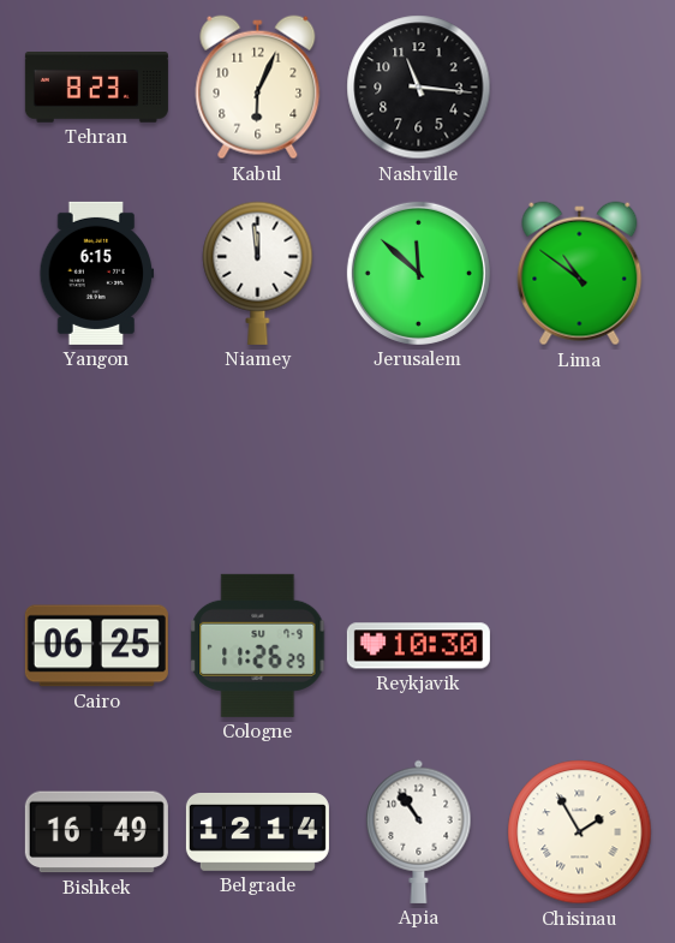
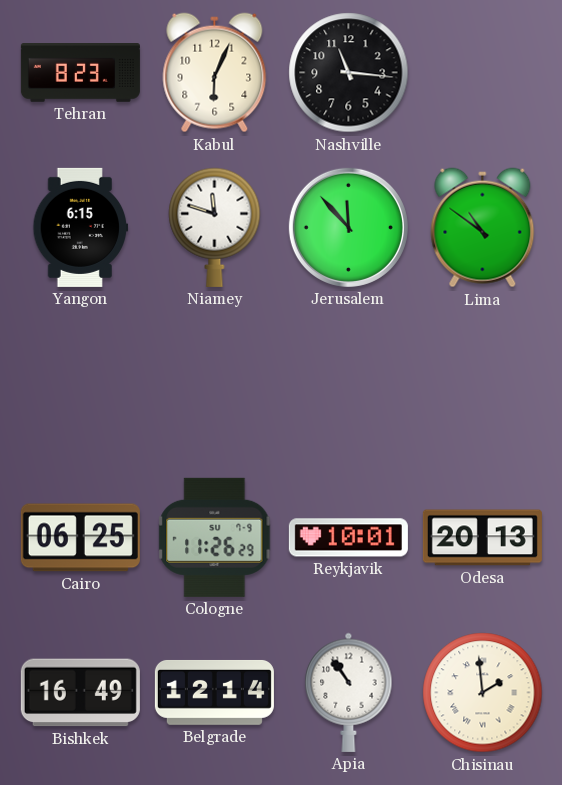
Niamey: 11:59 -> 11:48
Jerusalem: 11:52 -> 11:53
Reykjavik: 10:30 -> 10:01
Odesa: none -> 20:13
Chisinau: 1:55 -> 1:59
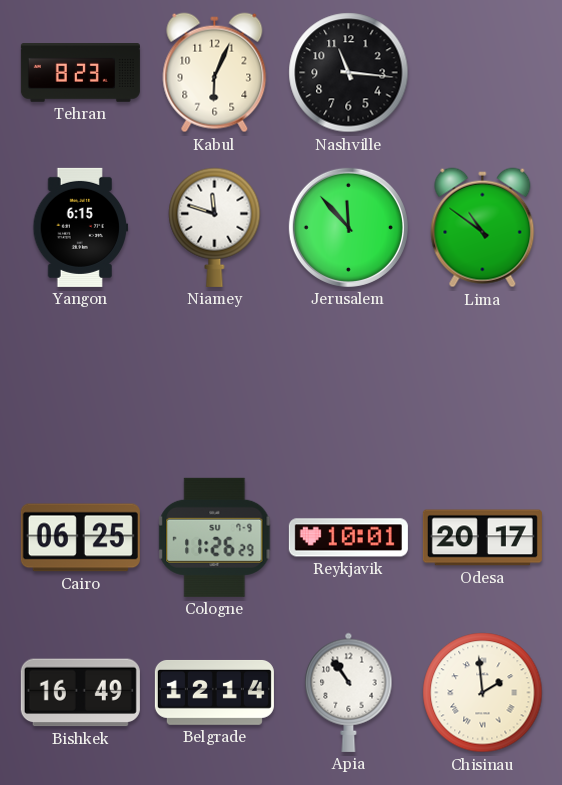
Odesa: 20:13 -> 20:17
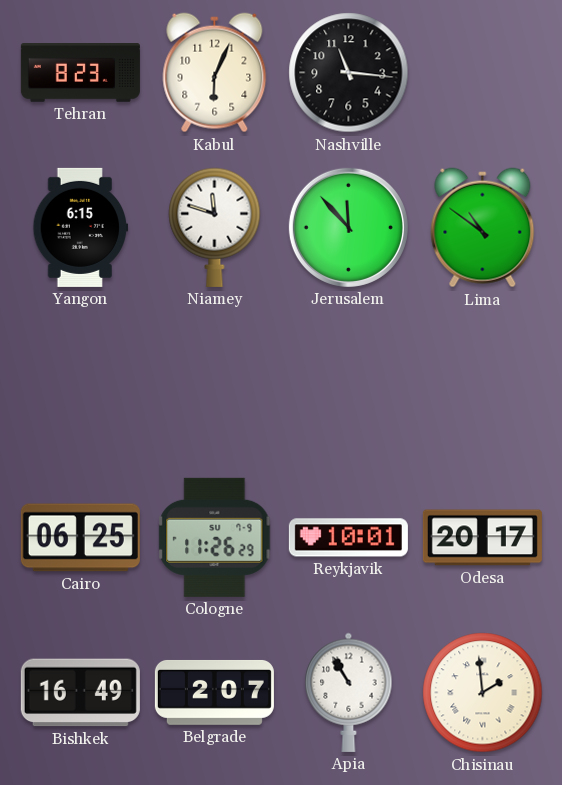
Belgrade: 12:14 -> 2:07
Apia: 10:54 -> 10:55
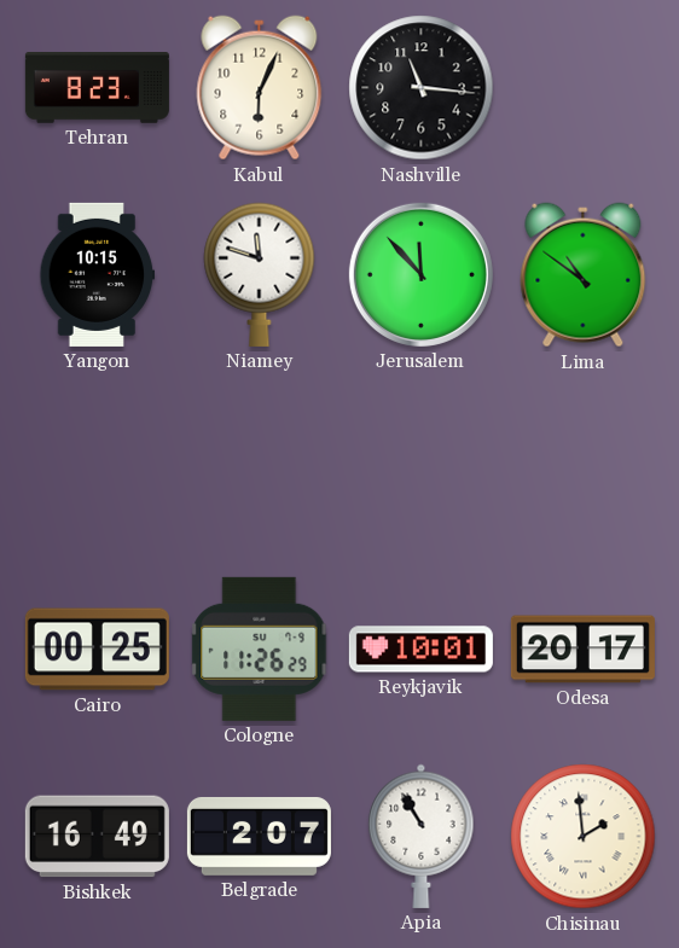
Yangon: 6:15 -> 10:15
Cairo: 06:25 -> 00:25
